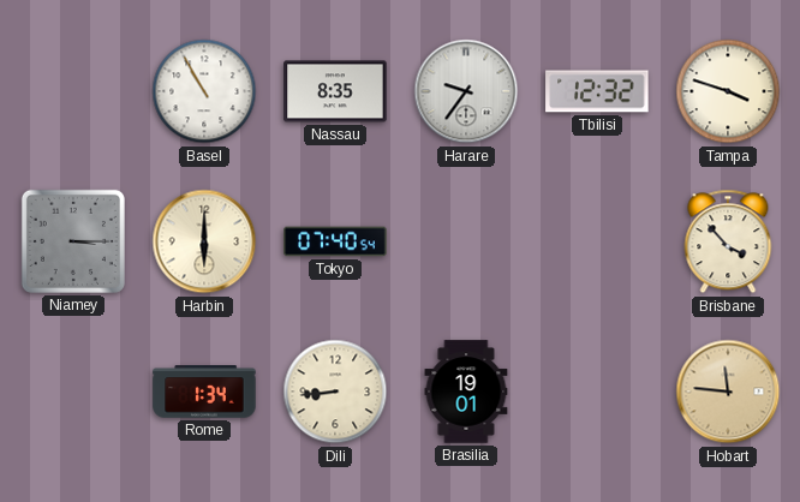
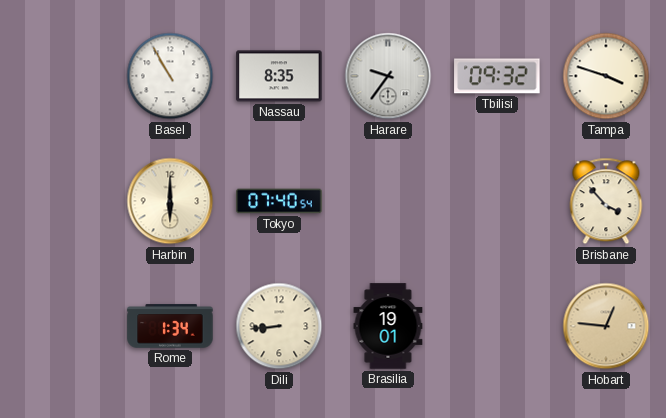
Tbilisi: 12:32 -> 09:32
Niamey: 3:15 -> none
Hobart: 11:46 -> 12:46
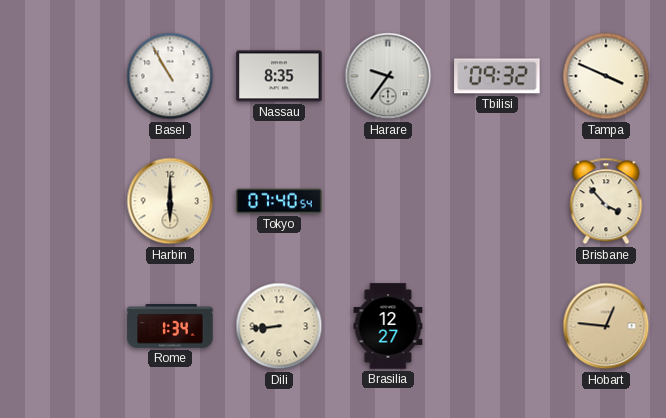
Tampa: 3:48 -> 3:49
Brasilia: 19:01 -> 12:27
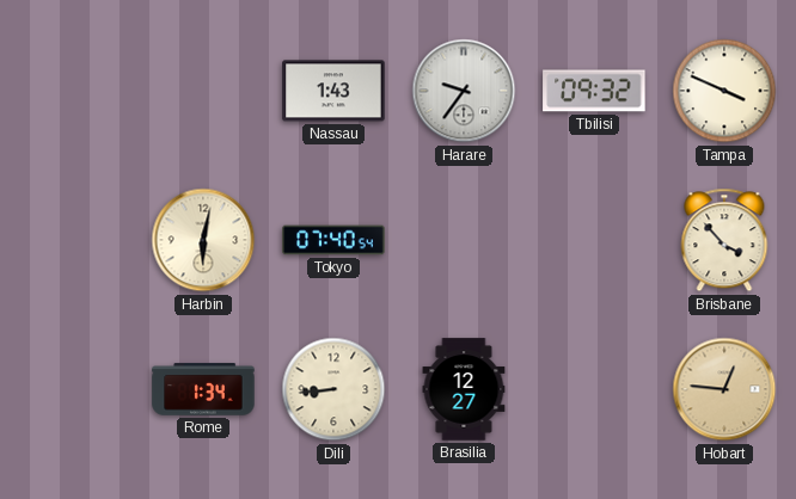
Basel: 10:55 -> none
Nassau: 8:35 -> 1:43
Harbin: 6:00 -> 6:02
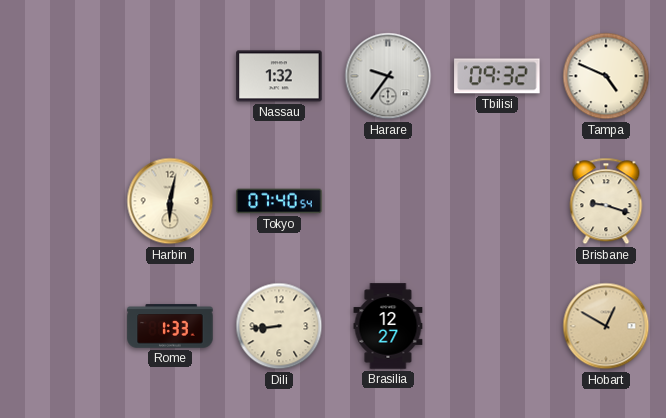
Nassau: 1:43 -> 1:32
Tampa: 3:49 -> 4:49
Brisbane: 3:53 -> 9:18
Rome: 1:34 -> 1:33
Hobart: 12:46 -> 12:50
